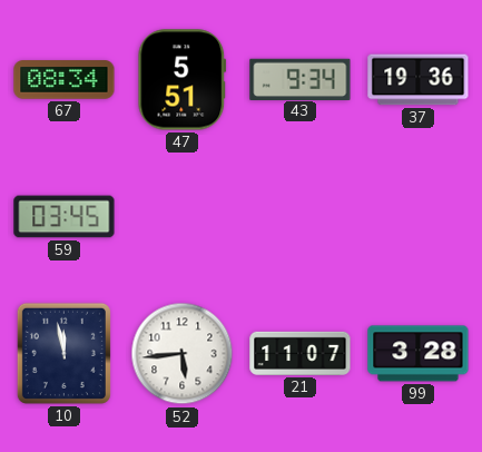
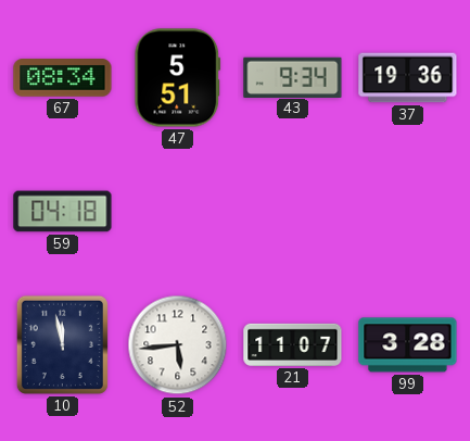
59: 03:45 -> 04:18
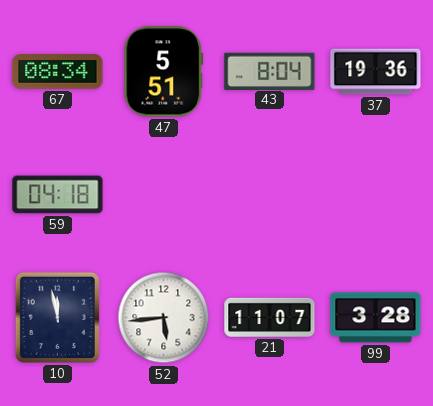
43: 9:34 -> 8:04
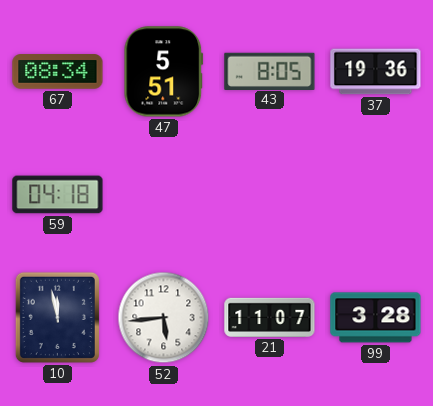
43: 8:04 -> 8:05
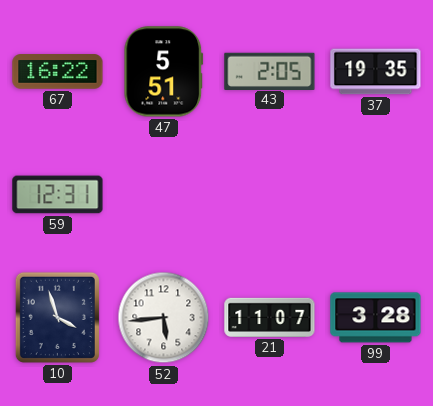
67: 08:34 -> 16:22
43: 8:05 -> 2:05
37: 19:36 -> 19:35
59: 04:18 -> 12:31
10: 11:58 -> 3:57
